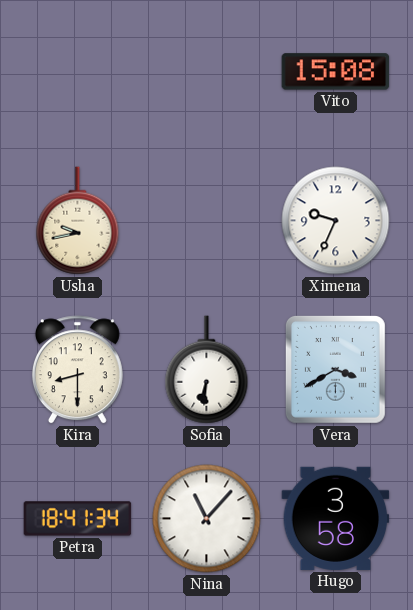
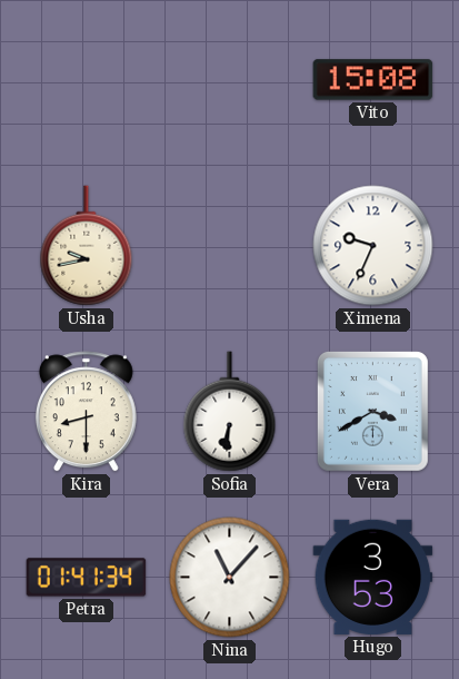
Petra: 18:41 -> 01:41
Hugo: 3:58 -> 3:53
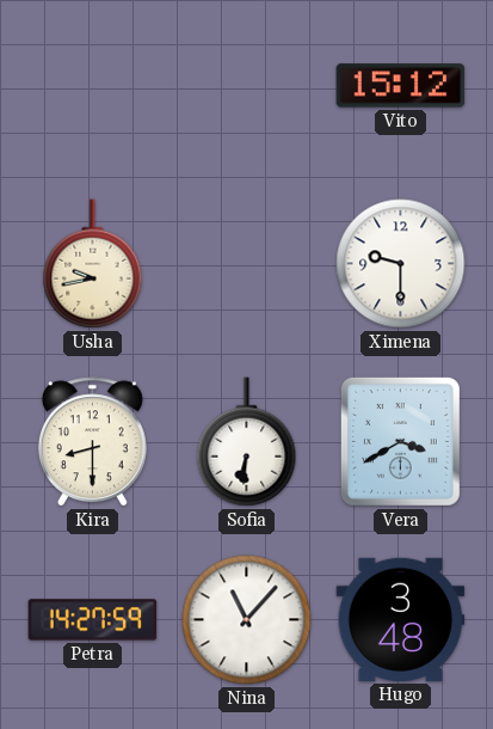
Vito: 15:08 -> 15:12
Ximena: 9:34 -> 9:30
Petra: 01:41 -> 14:27
Hugo: 3:53 -> 3:48
